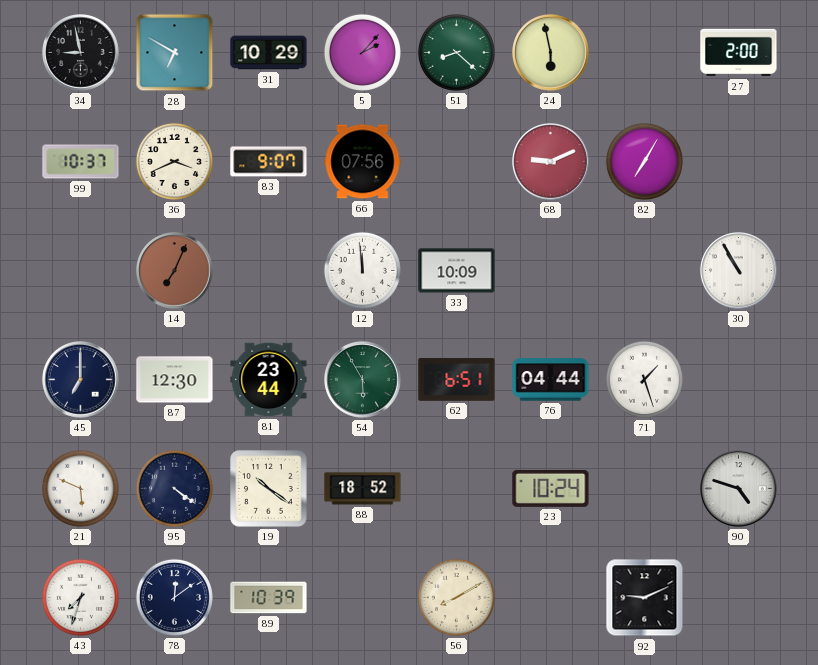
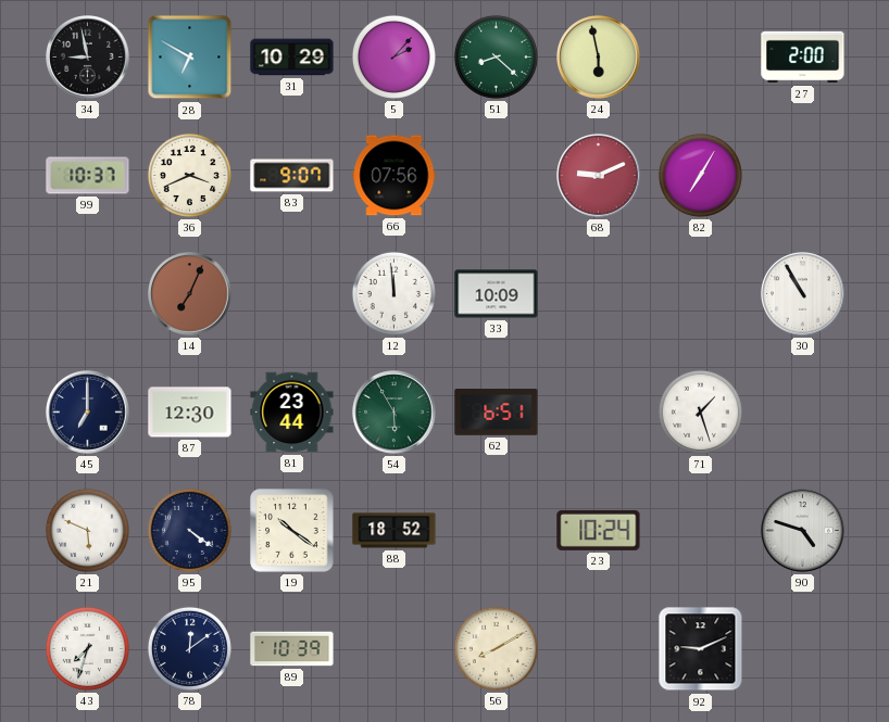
76: 04:44 -> none
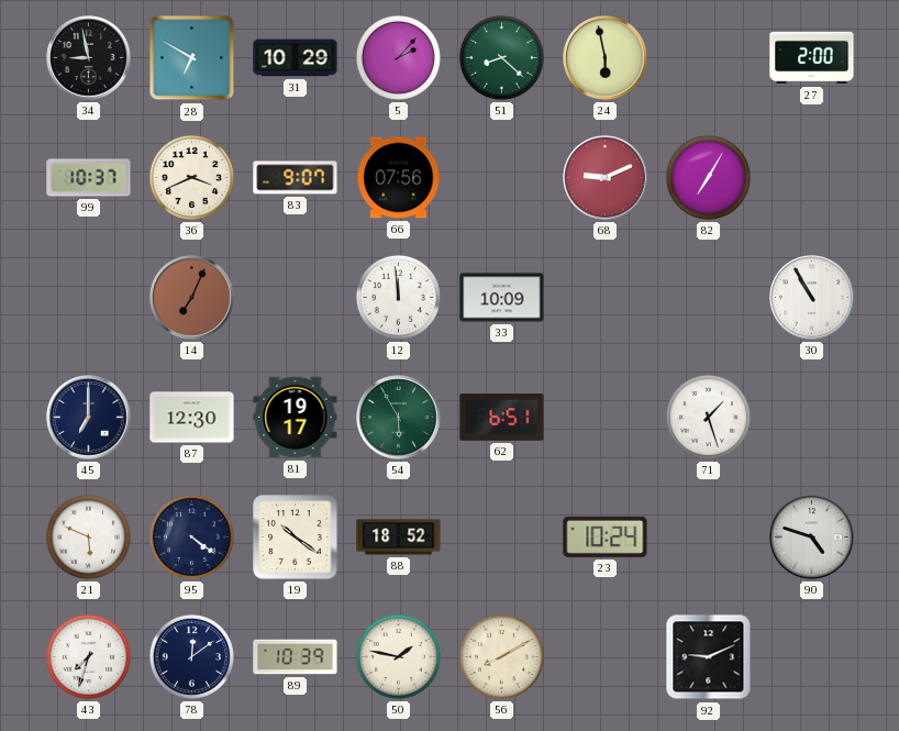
81: 23:44 -> 19:17
50: none -> 1:47
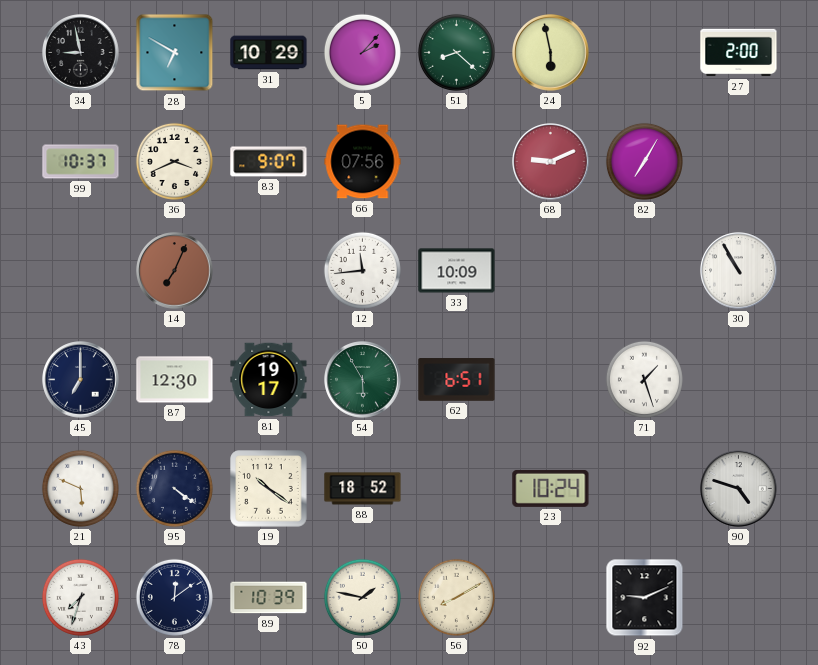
12: 11:59 -> 11:44
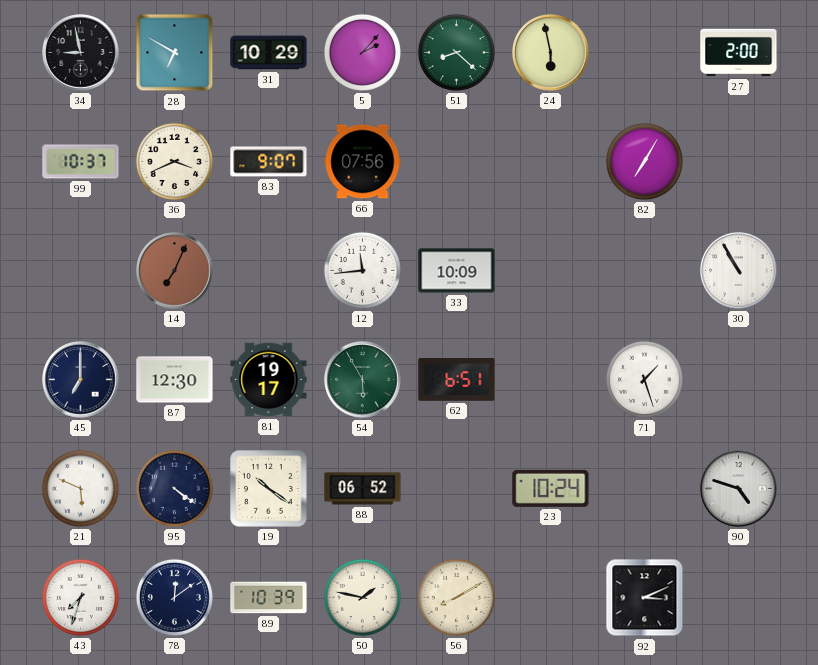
68: 9:11 -> none
88: 18:52 -> 06:52
92: 9:11 -> 3:11
